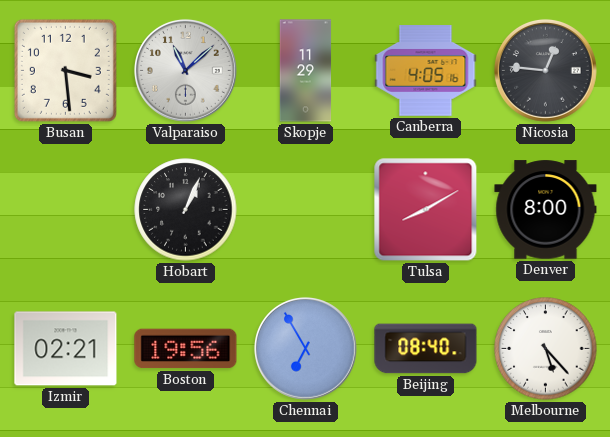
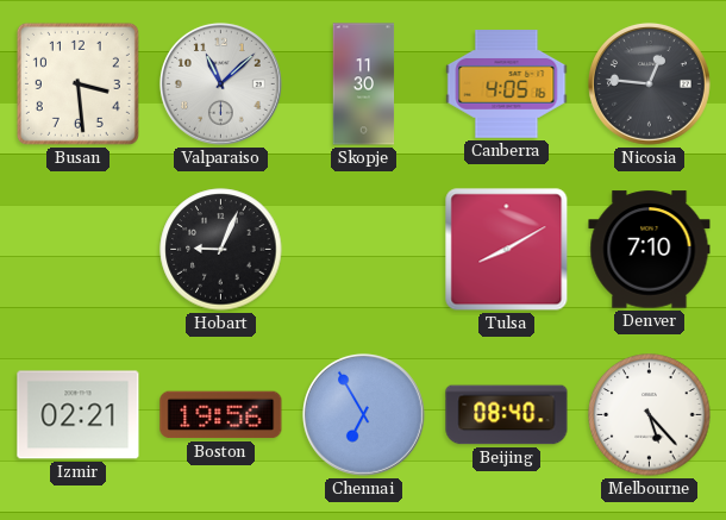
Skopje: 11:29 -> 11:30
Hobart: 1:04 -> 9:04
Denver: 8:00 -> 7:10
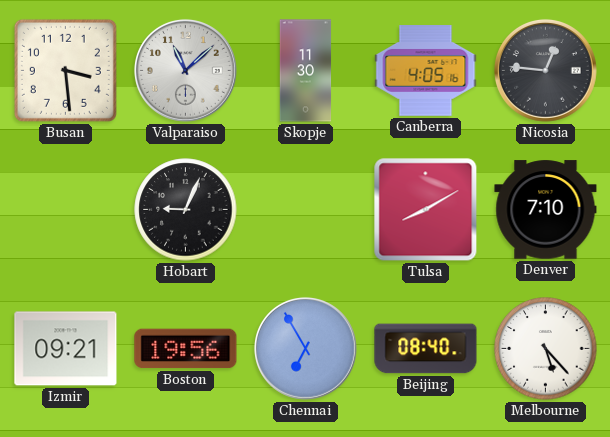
Izmir: 02:21 -> 09:21
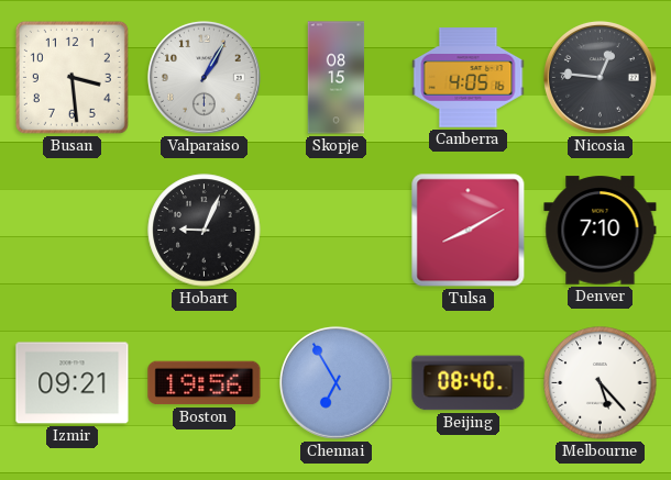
Valparaiso: 11:08 -> 1:05
Skopje: 11:30 -> 08:15
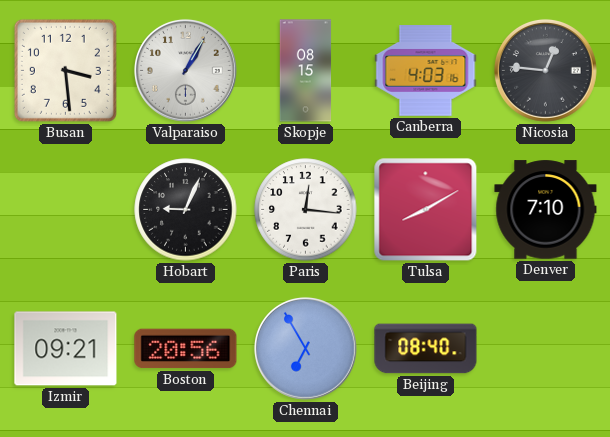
Canberra: 4:05 -> 4:03
Paris: none -> 12:16
Boston: 19:56 -> 20:56
Melbourne: 5:23 -> none
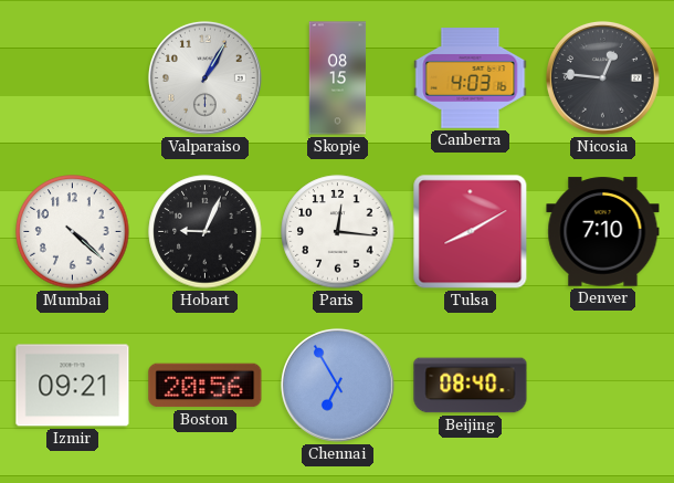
Busan: 3:29 -> none
Mumbai: none -> 4:22
